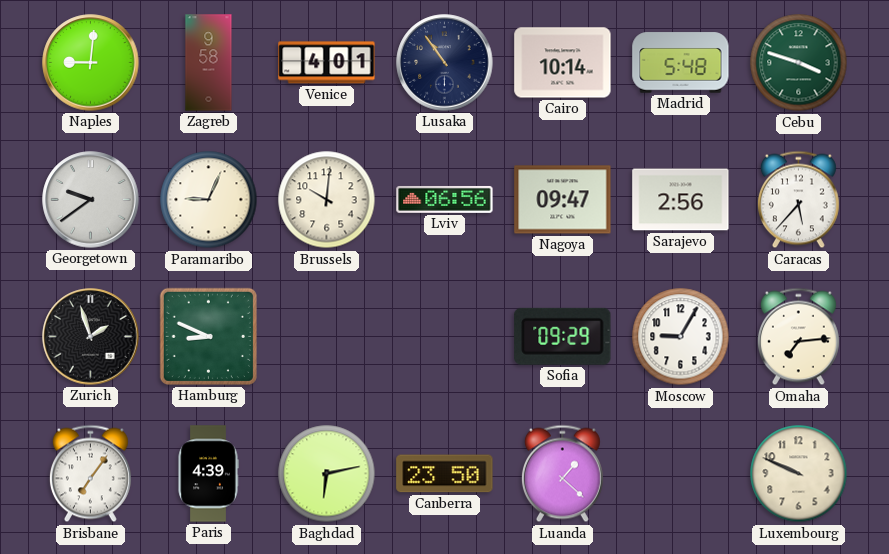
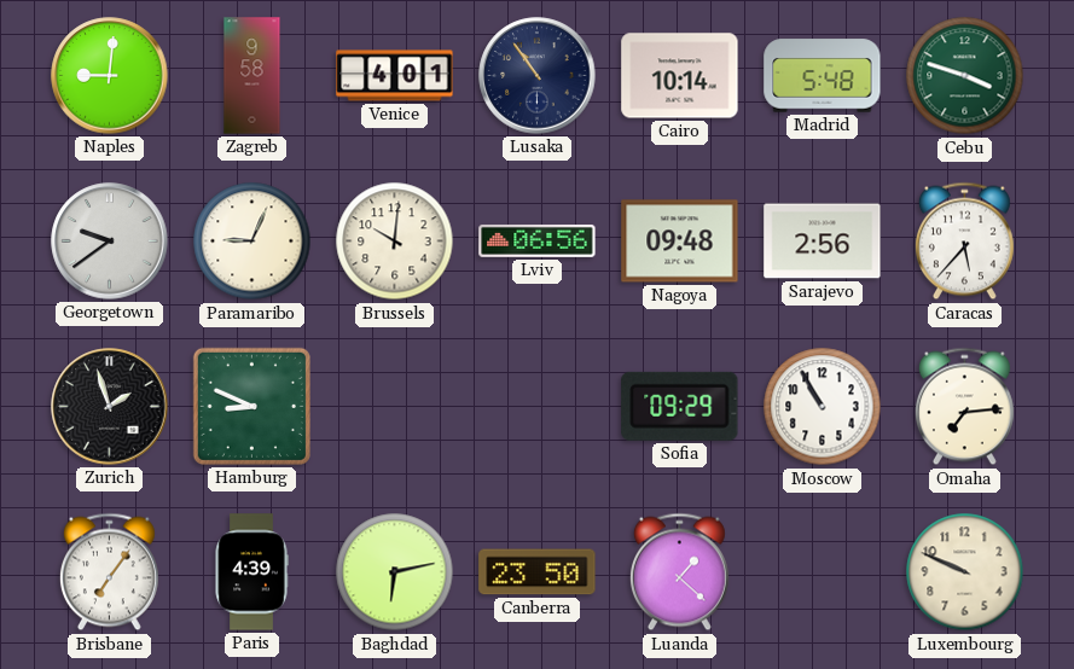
Nagoya: 09:47 -> 09:48
Moscow: 9:05 -> 10:55
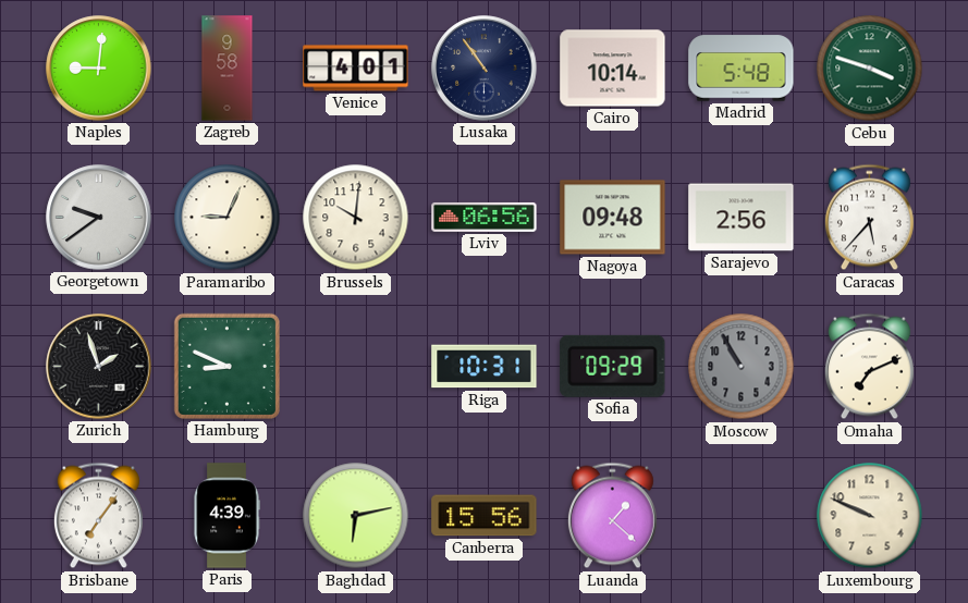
Riga: none -> 10:31
Moscow dial: white -> grey
Omaha: 7:14 -> 7:11
Canberra: 23:50 -> 15:56
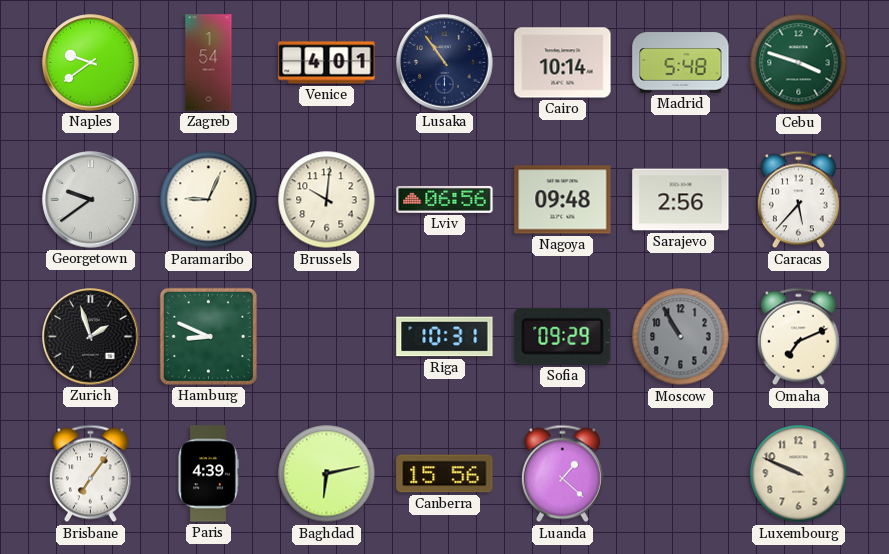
Naples: 9:01 -> 9:39
Zagreb: 9:58 -> 1:54
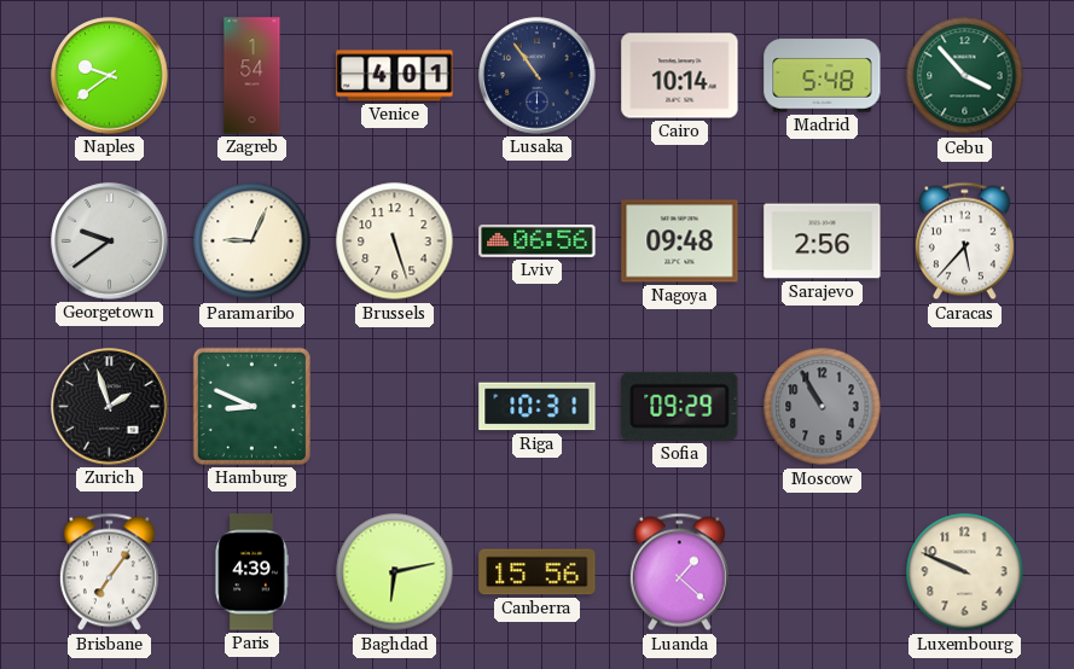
Cebu: 3:48 -> 3:53
Brussels: 10:01 -> 5:27
Omaha: 7:11 -> none
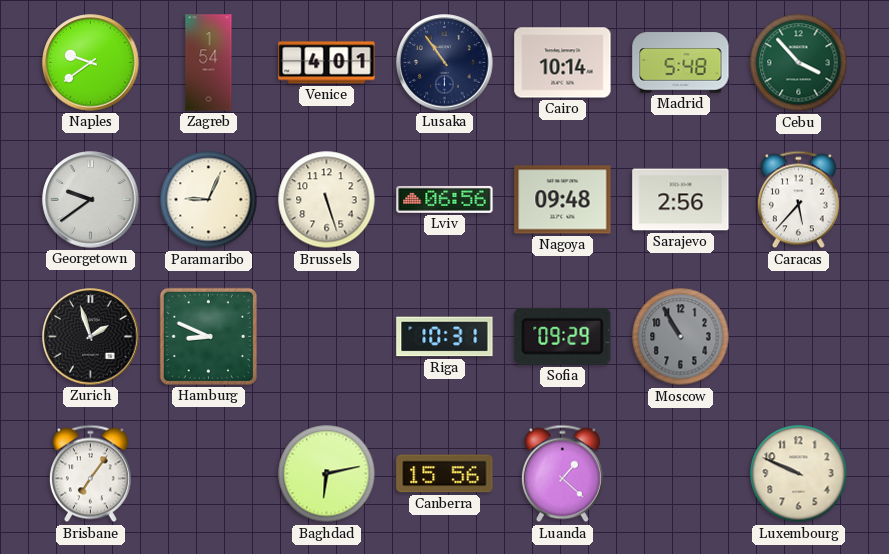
Paris: 4:39 -> none
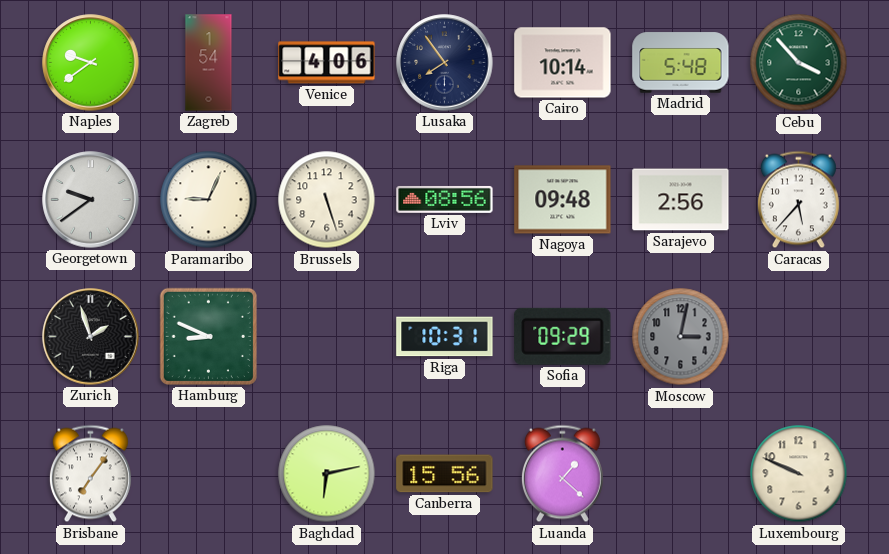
Venice: 4:01 -> 4:06
Lusaka: 10:54 -> 7:54
Lviv: 06:56 -> 08:56
Moscow: 10:55 -> 3:02
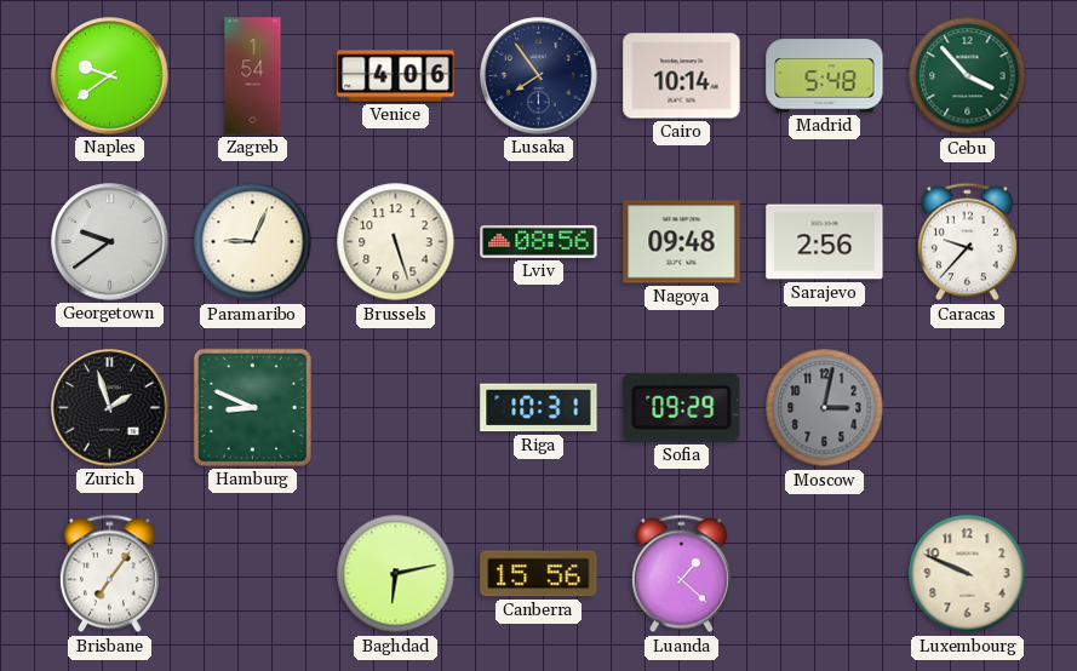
Caracas: 5:37 -> 9:37
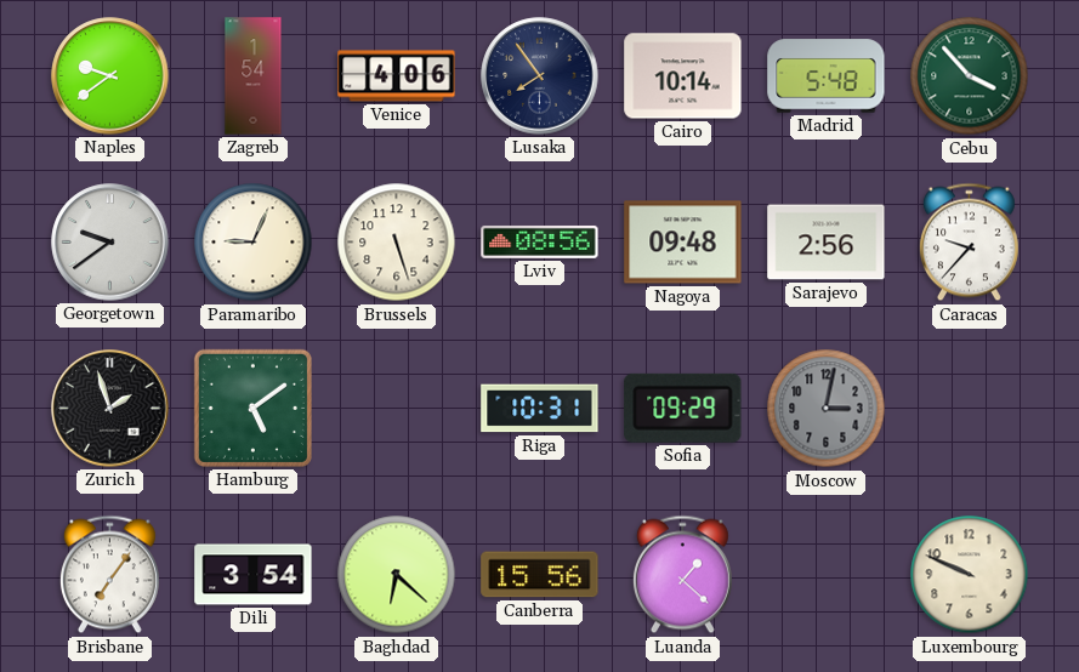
Hamburg: 8:49 -> 5:09
Dili: none -> 3:54
Baghdad: 6:13 -> 6:22
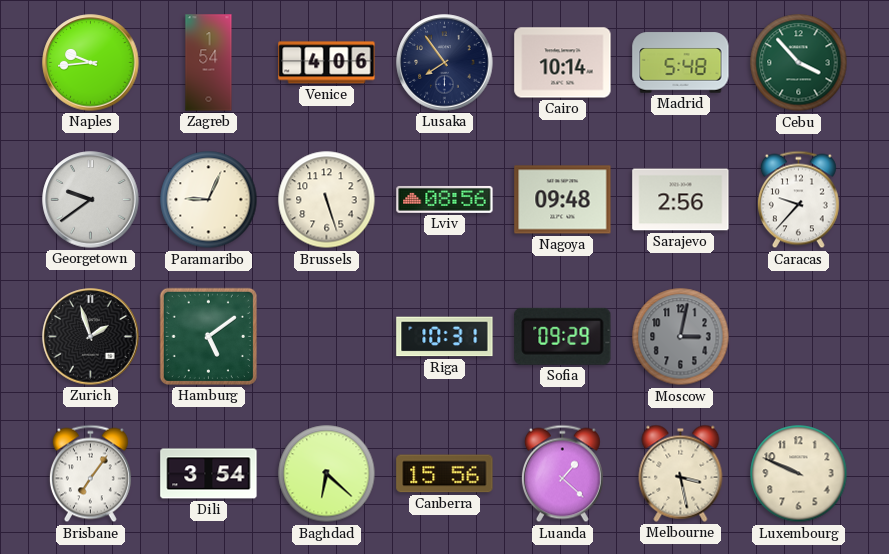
Naples: 9:39 -> 9:44
Melbourne: none -> 3:28
